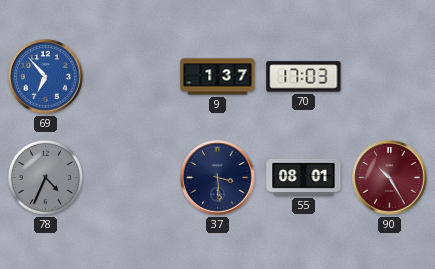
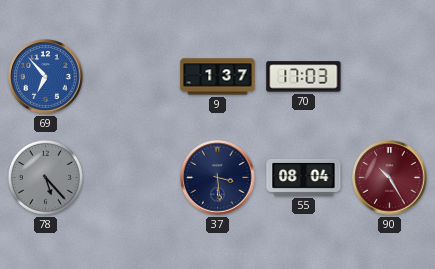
78: 4:34 -> 5:23
55: 08:01 -> 08:04
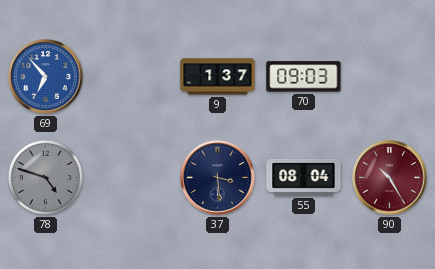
70: 17:03 -> 09:03
78: 5:23 -> 4:48
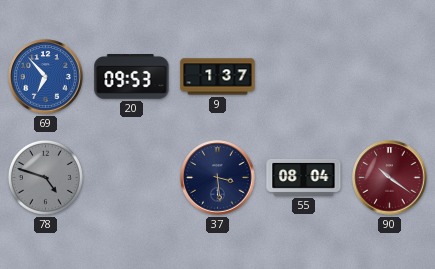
20: none -> 09:53
70: 09:03 -> none
90: 10:25 -> 10:21
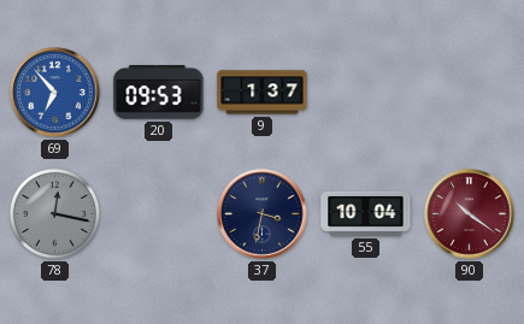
78: 4:48 -> 12:17
37: 3:29 -> 3:32
55: 08:04 -> 10:04
